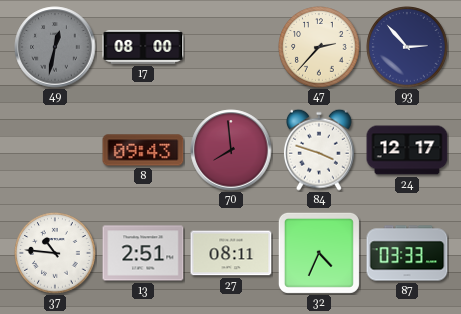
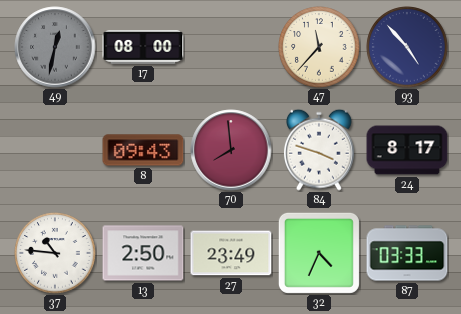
47: 2:37 -> 11:37
93: 2:53 -> 4:53
24: 12:17 -> 8:17
13: 2:51 -> 2:50
27: 08:11 -> 23:49
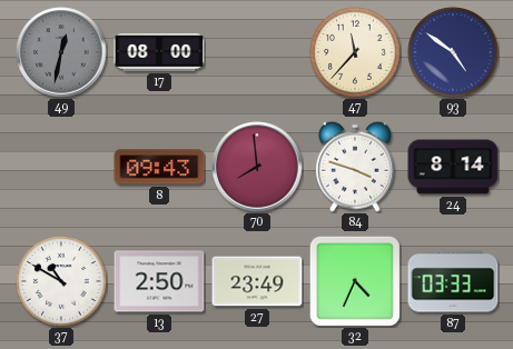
93: 4:53 -> 4:51
24: 8:17 -> 8:14
37: 10:46 -> 10:50
